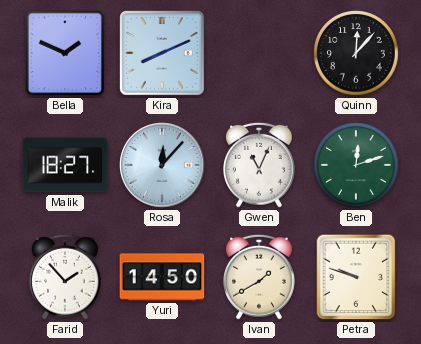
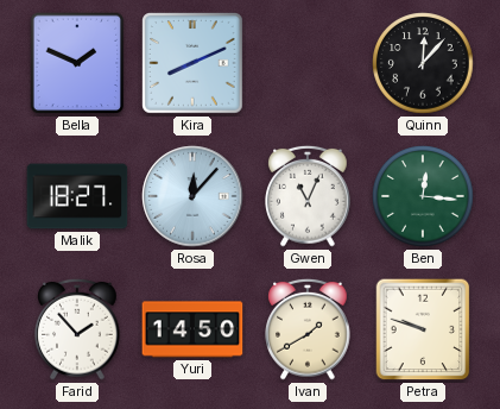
Ben: 12:12 -> 12:16
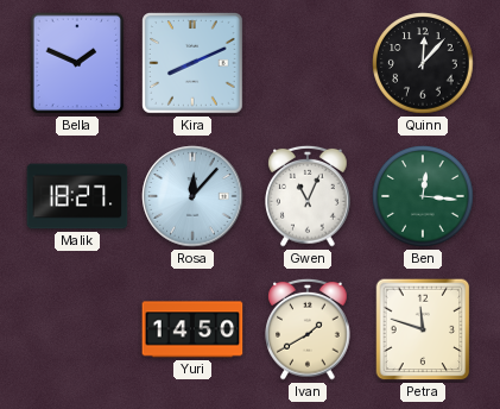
Farid: 1:53 -> none
Petra: 9:48 -> 11:48
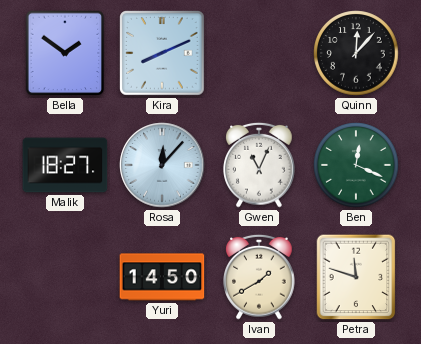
Bella: 1:49 -> 1:51
Ben: 12:16 -> 12:19
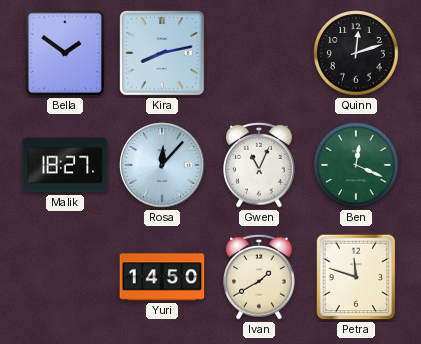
Kira: 8:11 -> 8:13
Quinn: 12:07 -> 12:12
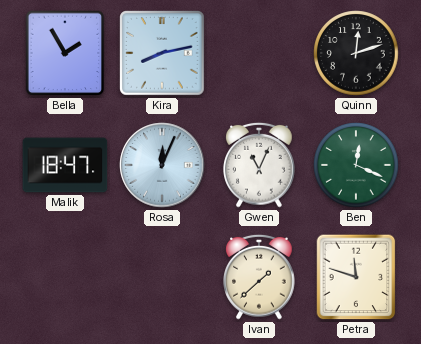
Bella: 1:51 -> 1:55
Malik: 18:27 -> 18:47
Rosa: 12:07 -> 12:04
Yuri: 14:50 -> none
Ivan: 1:40 -> 1:38
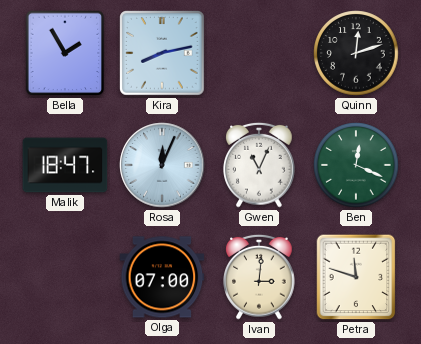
Olga: none -> 07:00
Ivan: 1:38 -> 3:01
